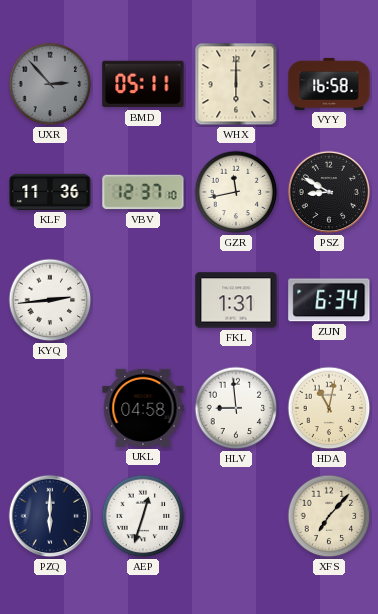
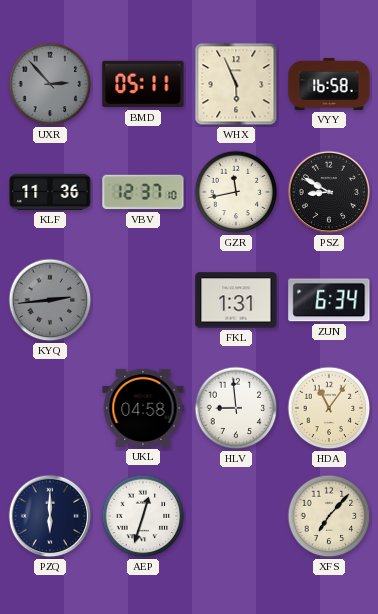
WHX: 6:00 -> 5:56
KYQ dial: white -> grey
HDA: 11:02 -> 11:06
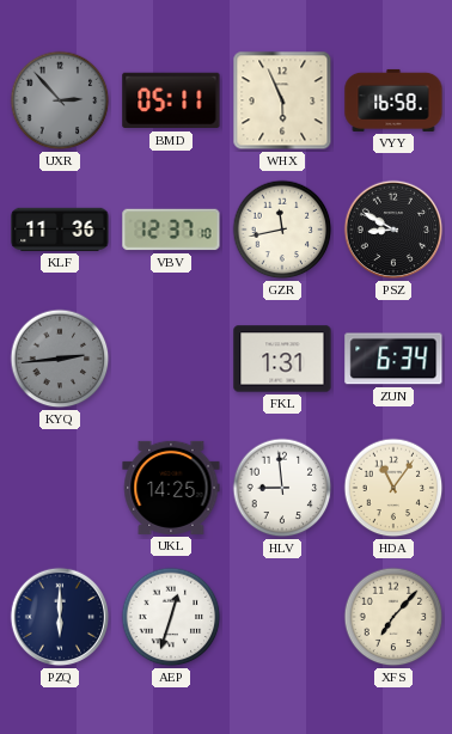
UKL: 04:58 -> 14:25
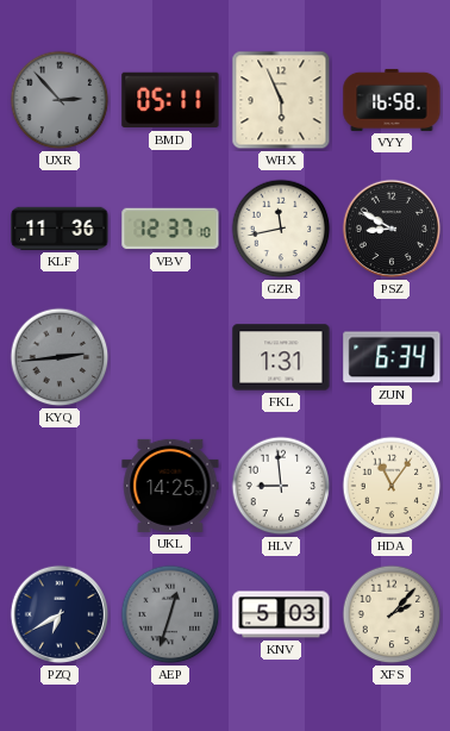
PZQ: 6:00 -> 6:40
AEP dial: white -> grey
KNV: none -> 5:03
XFS: 7:07 -> 2:07
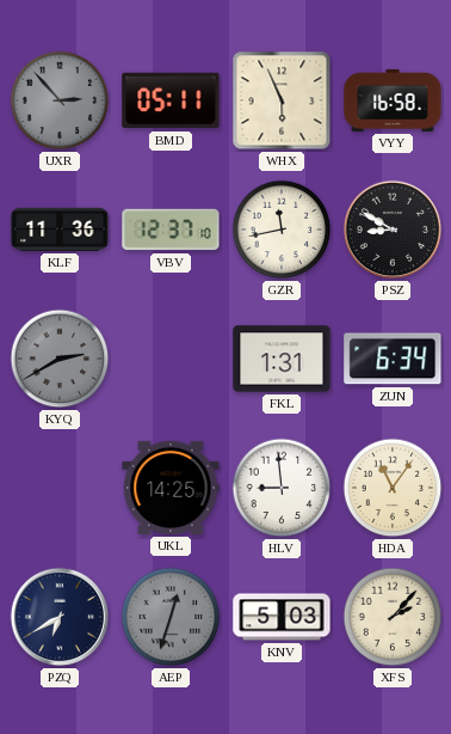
KYQ: 2:44 -> 2:40
